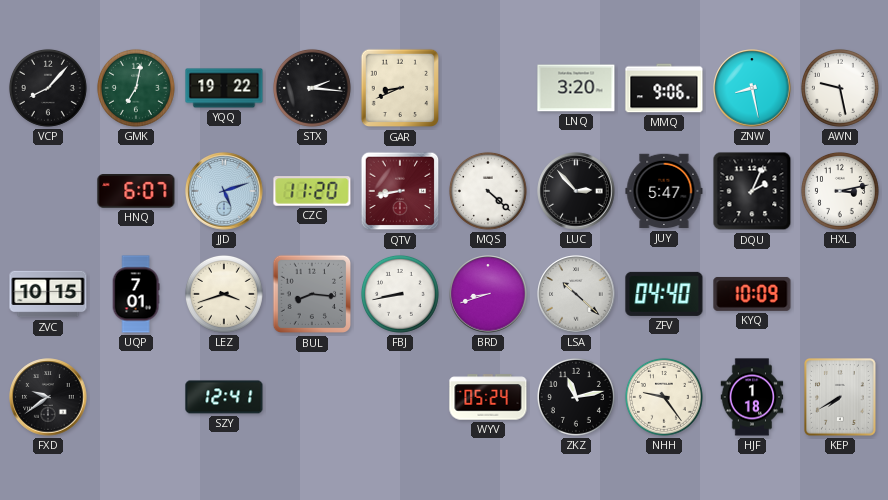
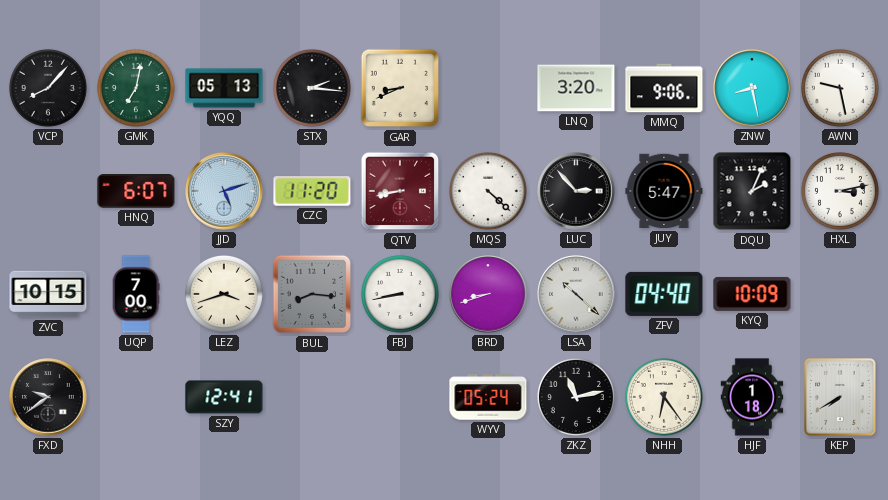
YQQ: 19:22 -> 05:13
UQP: 7:01 -> 7:00
NHH: 9:24 -> 6:24
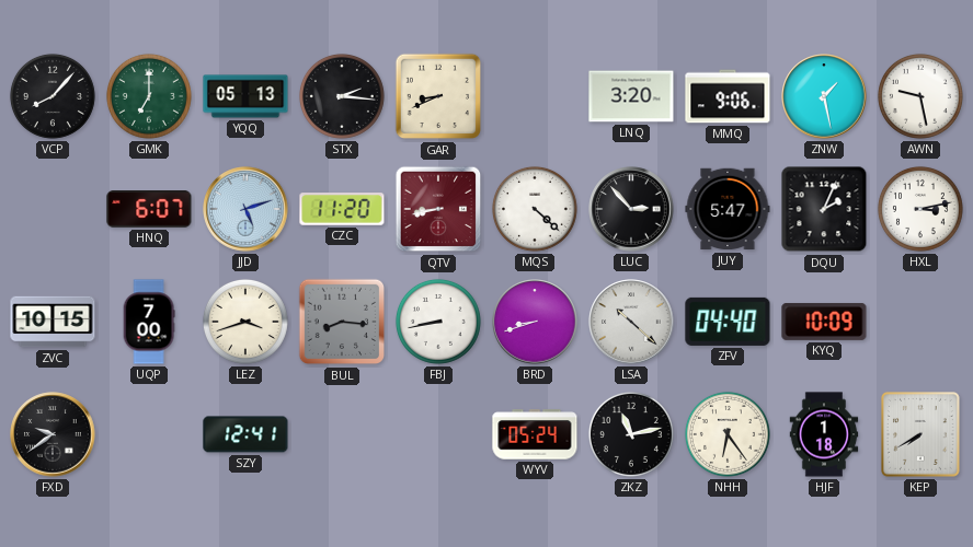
GMK: 7:02 -> 7:00
ZNW: 8:28 -> 1:28
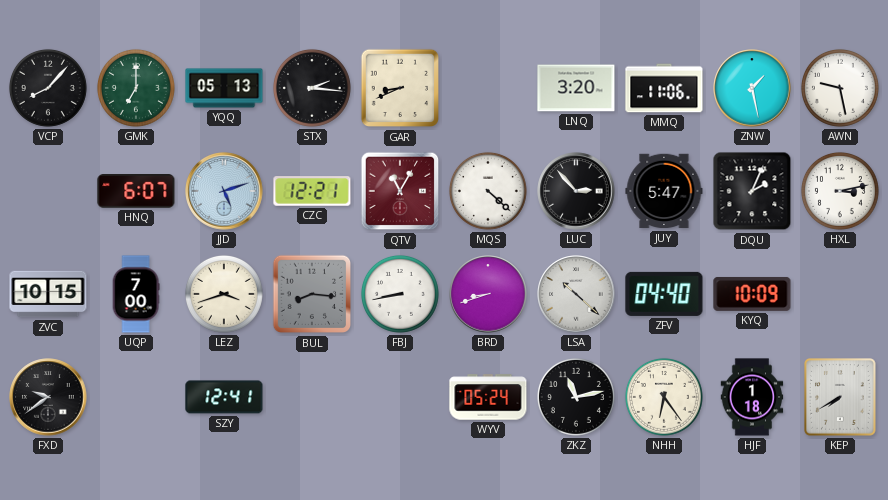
MMQ: 9:06 -> 11:06
CZC: 11:20 -> 12:21
QTV: 8:43 -> 11:05
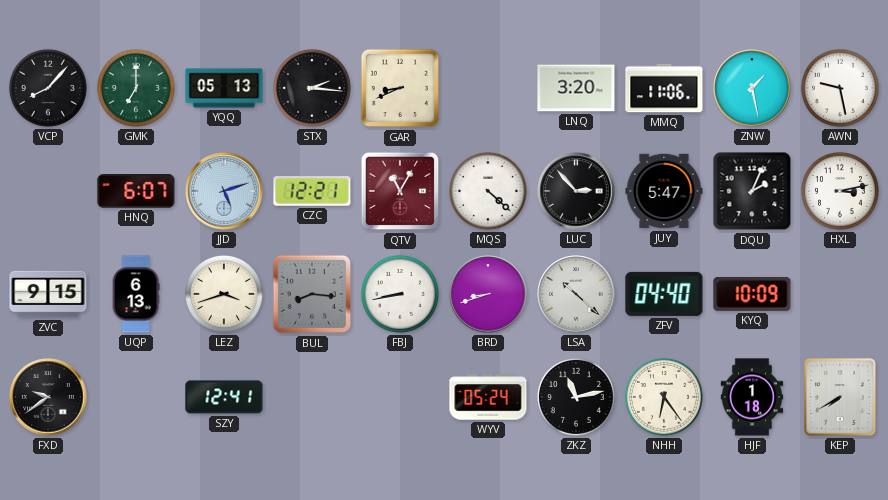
ZVC: 10:15 -> 9:15
UQP: 7:00 -> 6:13
